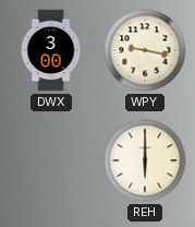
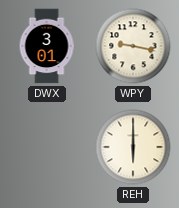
DWX: 3:00 -> 3:01
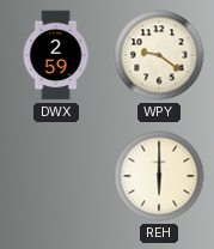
DWX: 3:01 -> 2:59
WPY: 9:17 -> 9:21
